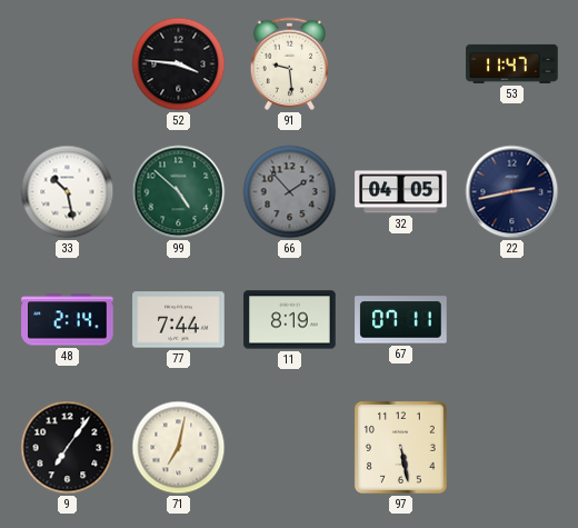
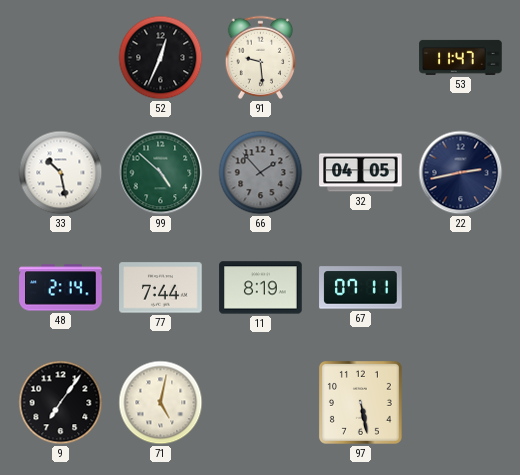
52: 3:46 -> 12:34
71: 7:02 -> 5:02
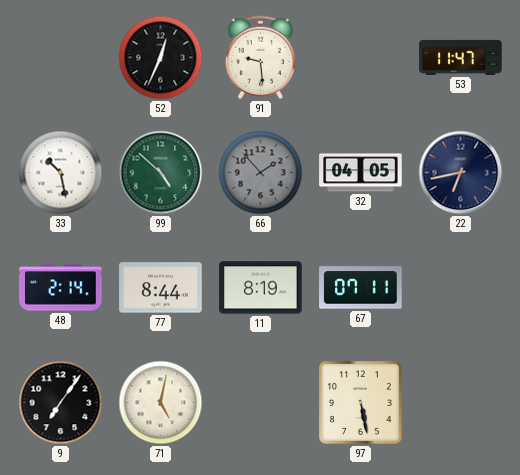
22: 2:43 -> 6:43
77: 7:44 -> 8:44
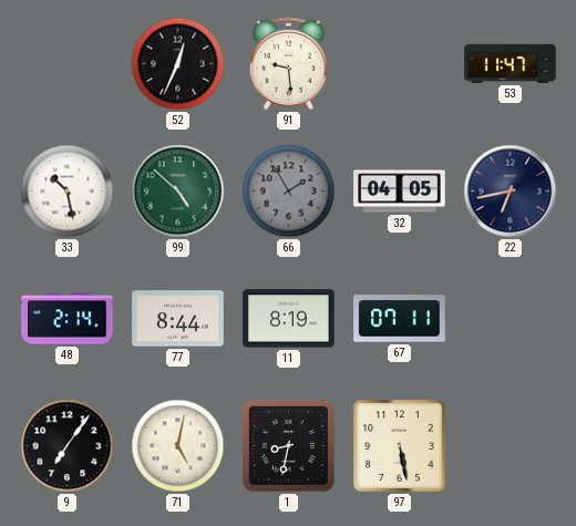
66: 1:53 -> 1:55
1: none -> 8:32
